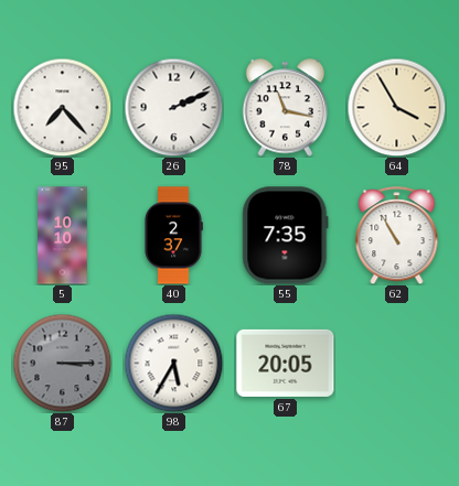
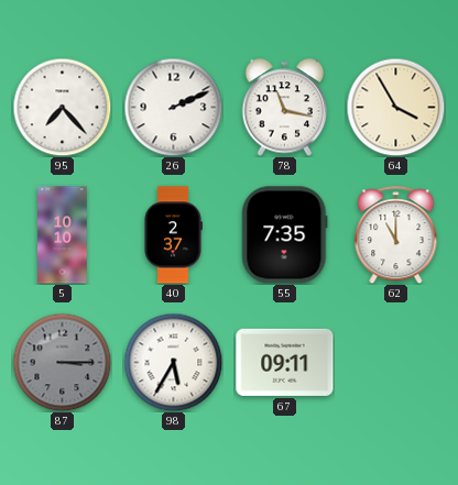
62: 10:55 -> 11:00
67: 20:05 -> 09:11
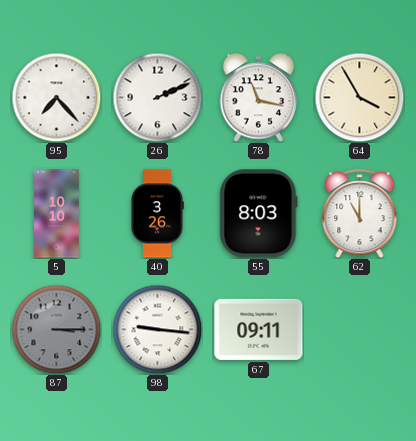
40: 2:37 -> 3:26
55: 7:35 -> 8:03
98: 5:35 -> 9:16
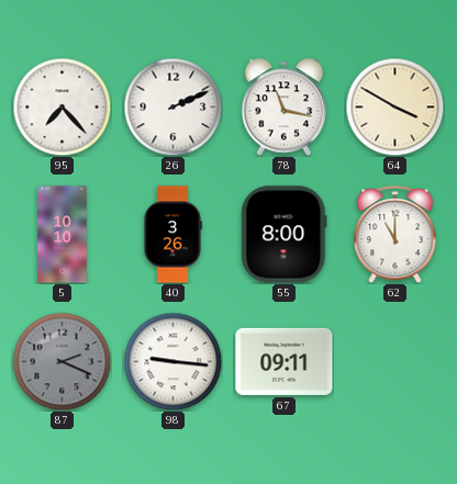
64: 3:55 -> 3:50
55: 8:03 -> 8:00
87: 3:15 -> 2:19
